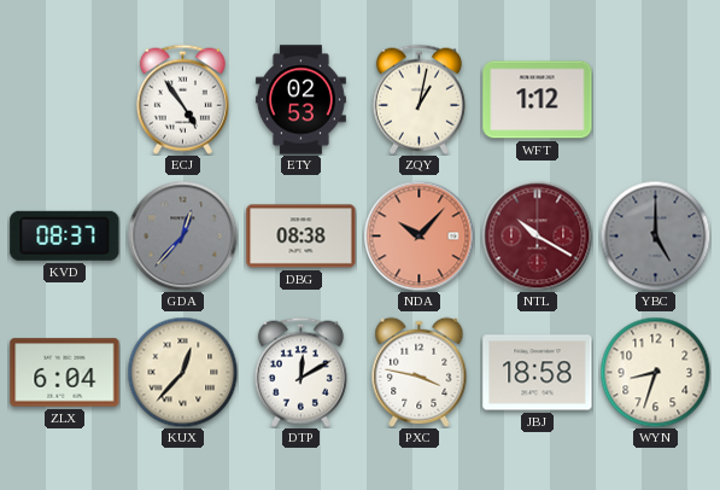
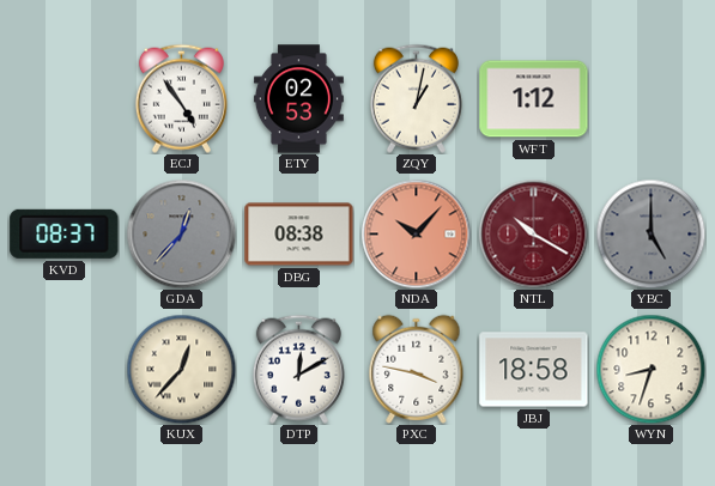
ZLX: 6:04 -> none
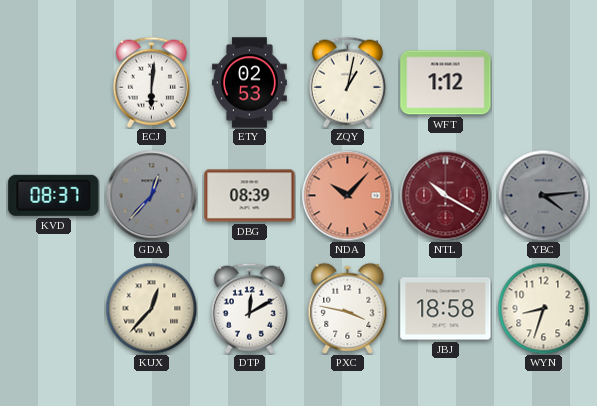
ECJ: 4:54 -> 6:01
DBG: 08:38 -> 08:39
YBC: 5:00 -> 4:14
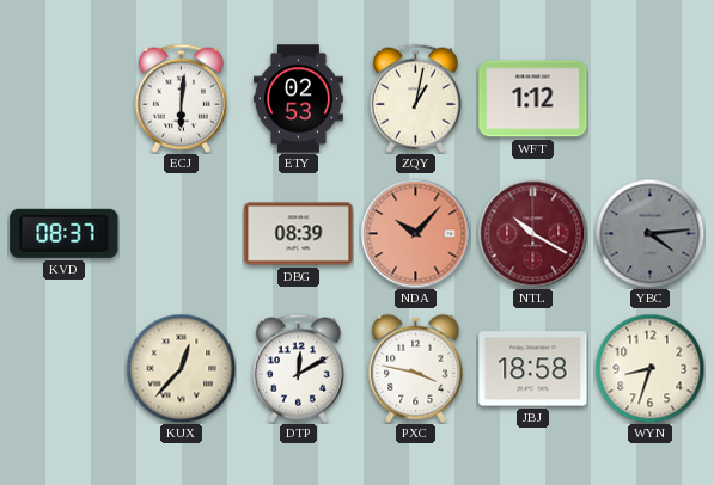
GDA: 12:37 -> none
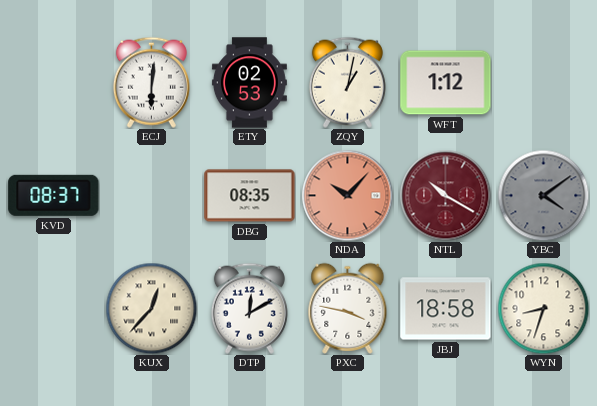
DBG: 08:39 -> 08:35
YBC: 4:14 -> 4:09
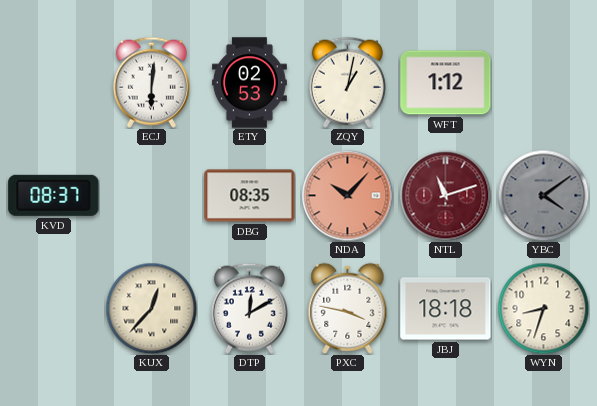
NTL: 10:20 -> 11:12
JBJ: 18:58 -> 18:18
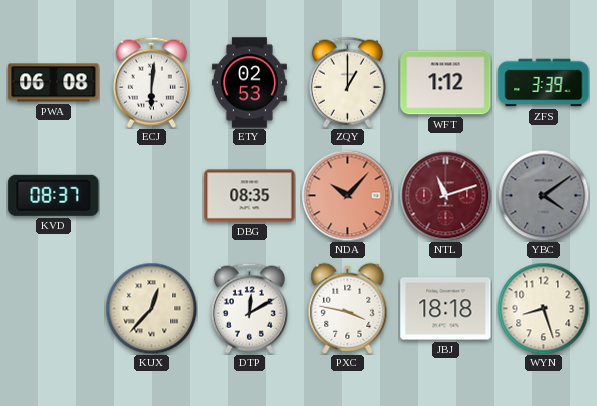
PWA: none -> 06:08
ZQY: 1:02 -> 1:00
ZFS: none -> 3:39
WYN: 8:33 -> 8:27
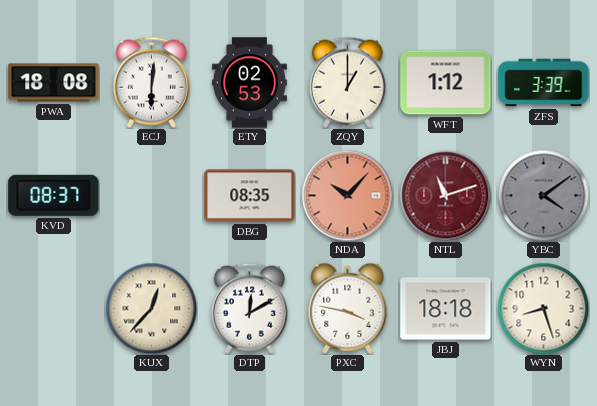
PWA: 06:08 -> 18:08
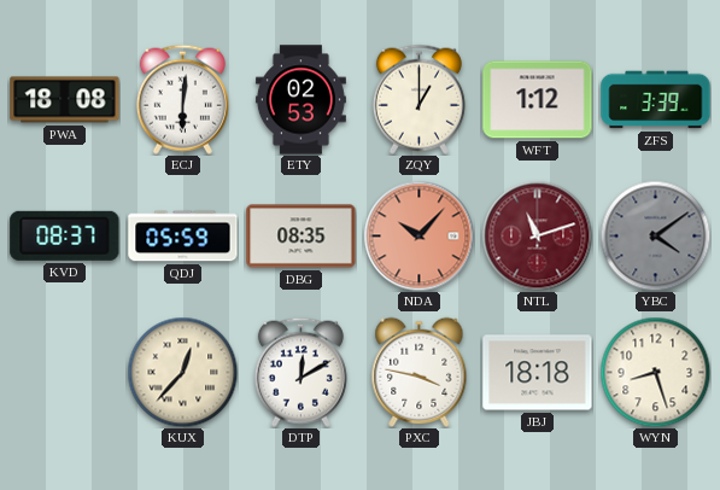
QDJ: none -> 05:59
